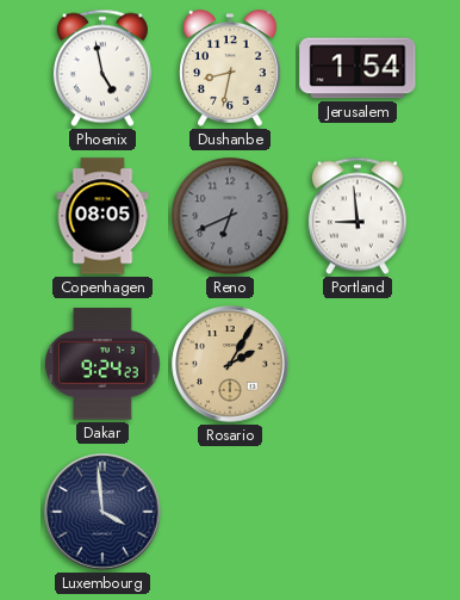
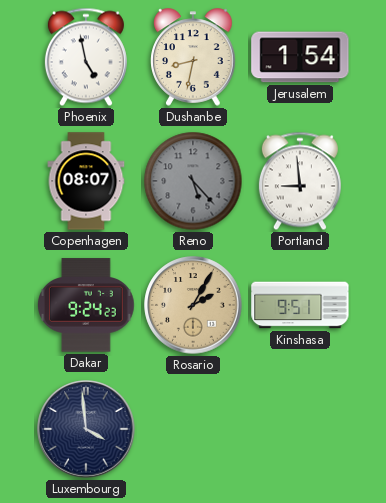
Copenhagen: 08:05 -> 08:07
Reno: 6:41 -> 5:23
Kinshasa: none -> 9:51
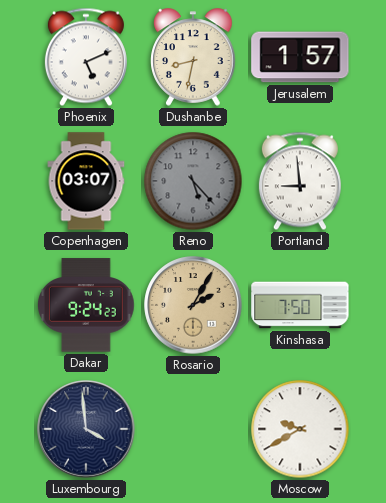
Phoenix: 4:58 -> 5:11
Jerusalem: 1:54 -> 1:57
Copenhagen: 08:07 -> 03:07
Kinshasa: 9:51 -> 7:50
Moscow: none -> 9:40
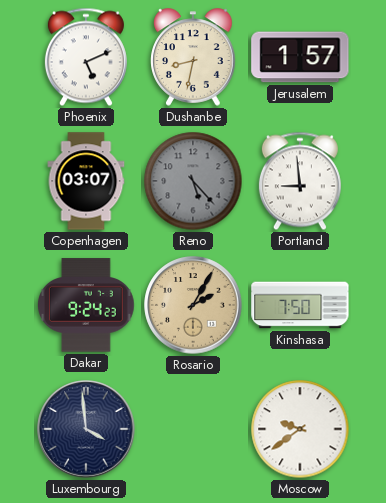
Moscow: 9:40 -> 9:39
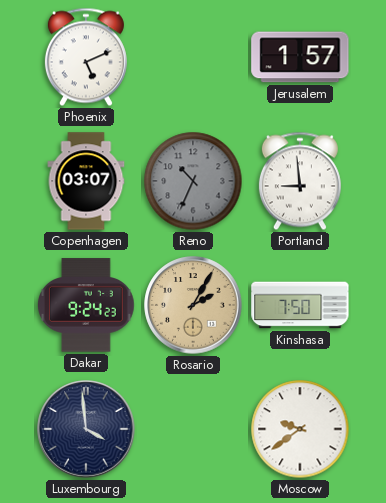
Dushanbe: 8:32 -> none
Reno: 5:23 -> 10:34
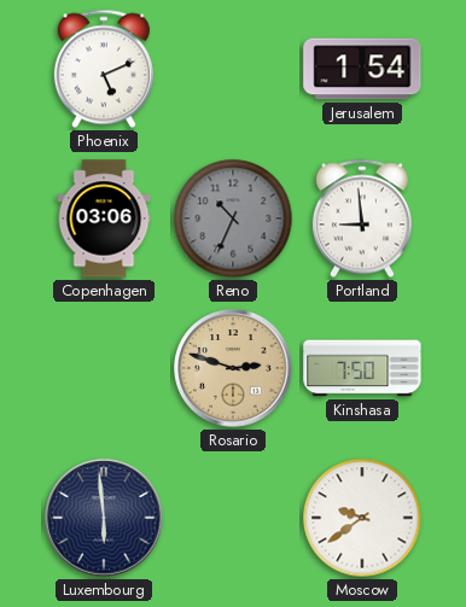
Jerusalem: 1:57 -> 1:54
Copenhagen: 03:07 -> 03:06
Dakar: 9:24 -> none
Rosario: 2:05 -> 2:48
Luxembourg: 3:59 -> 5:59
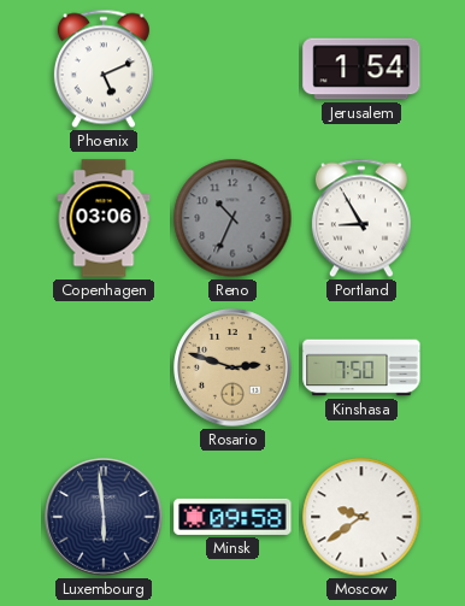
Portland: 8:59 -> 8:55
Minsk: none -> 09:58
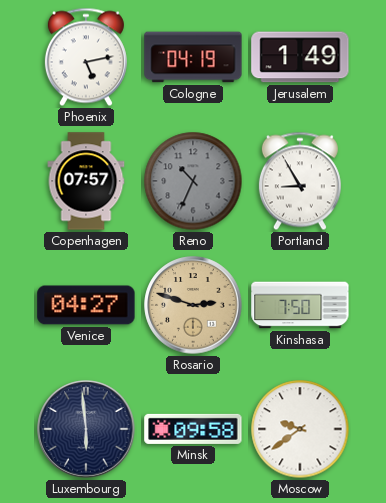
Phoenix: 5:11 -> 5:13
Cologne: none -> 04:19
Jerusalem: 1:54 -> 1:49
Copenhagen: 03:06 -> 07:57
Venice: none -> 04:27
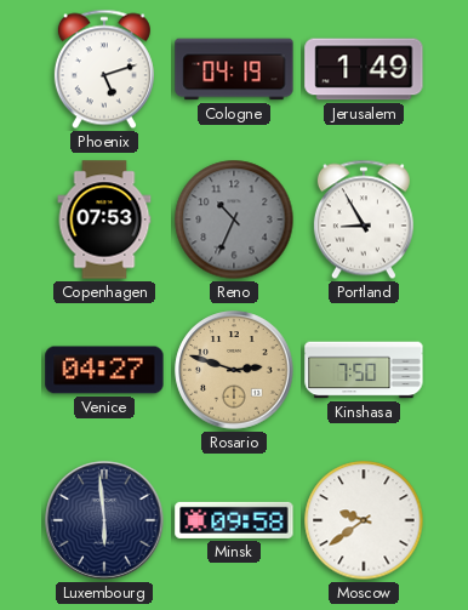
Phoenix: 5:13 -> 5:12
Copenhagen: 07:57 -> 07:53
